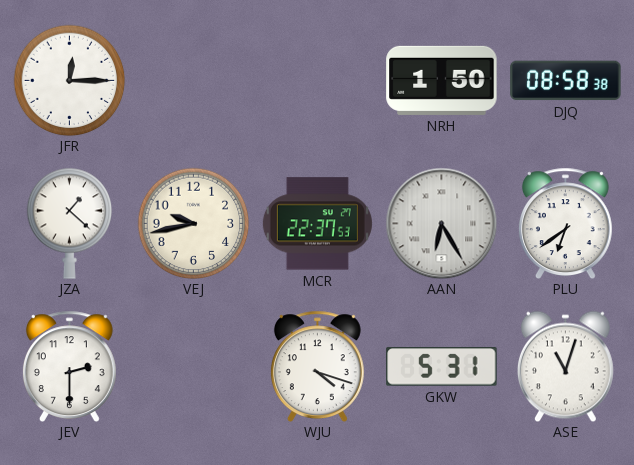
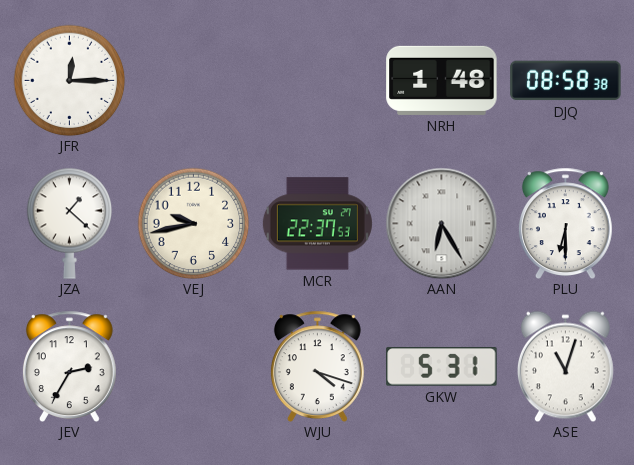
NRH: 1:50 -> 1:48
PLU: 6:39 -> 6:30
JEV: 2:30 -> 2:35
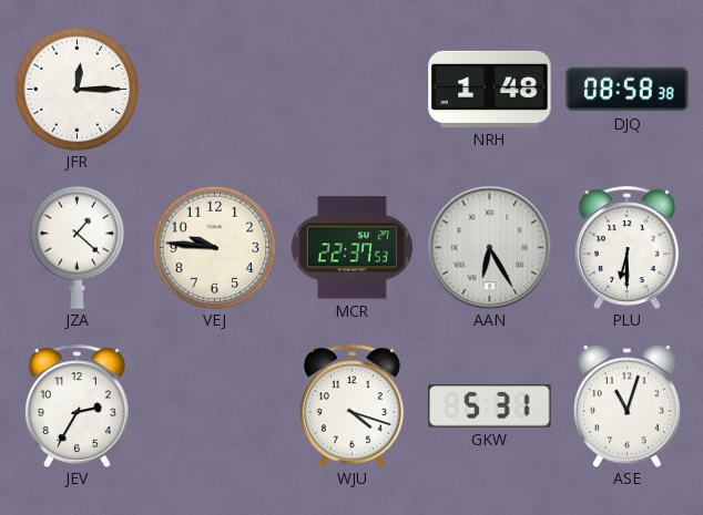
VEJ: 9:43 -> 9:46
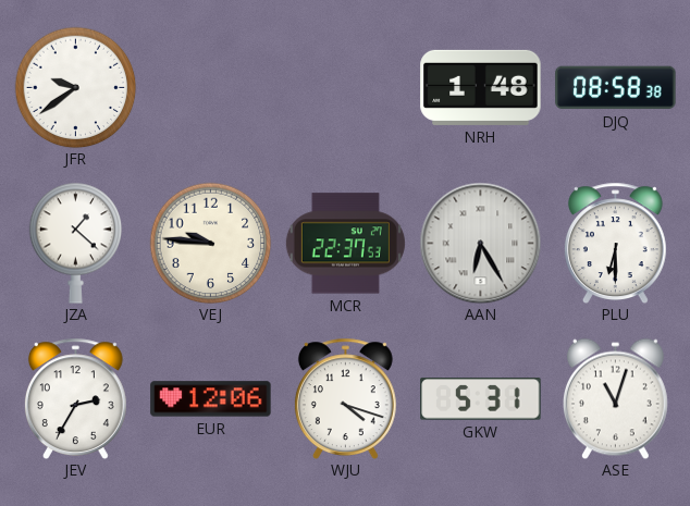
JFR: 12:15 -> 9:39
EUR: none -> 12:06
